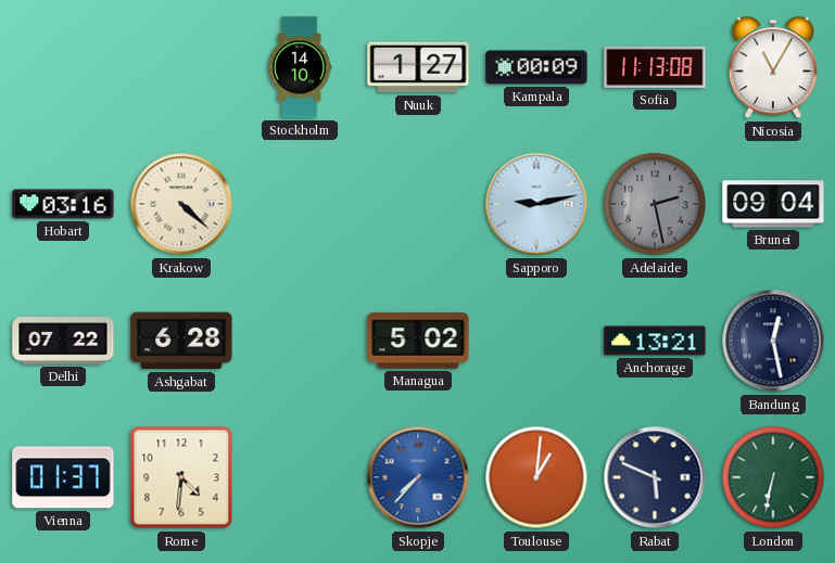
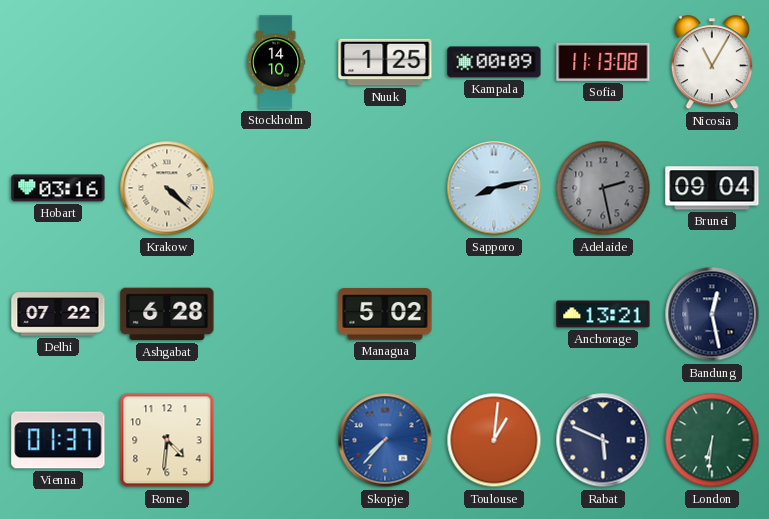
Nuuk: 1:27 -> 1:25
Sapporo: 9:13 -> 8:13
London: 6:32 -> 6:31
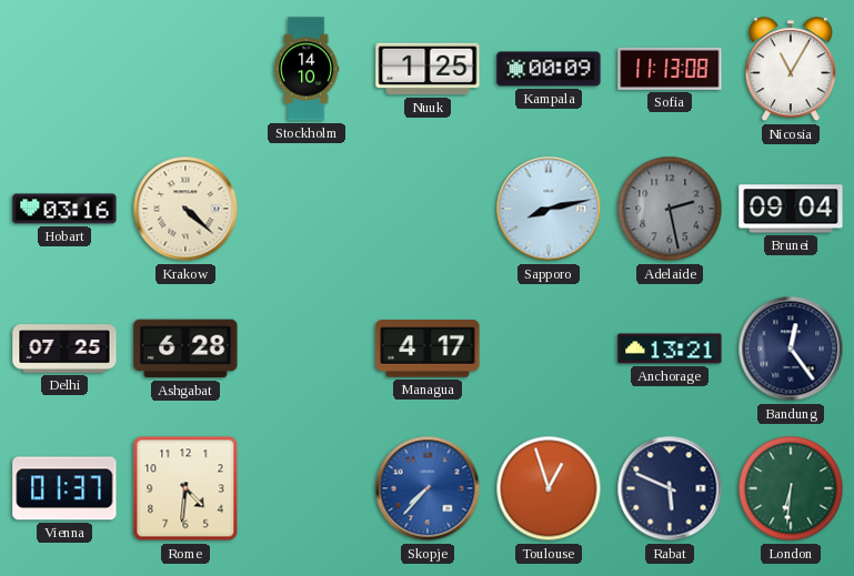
Delhi: 07:22 -> 07:25
Managua: 5:02 -> 4:17
Bandung: 12:28 -> 12:24
Toulouse: 1:01 -> 12:57
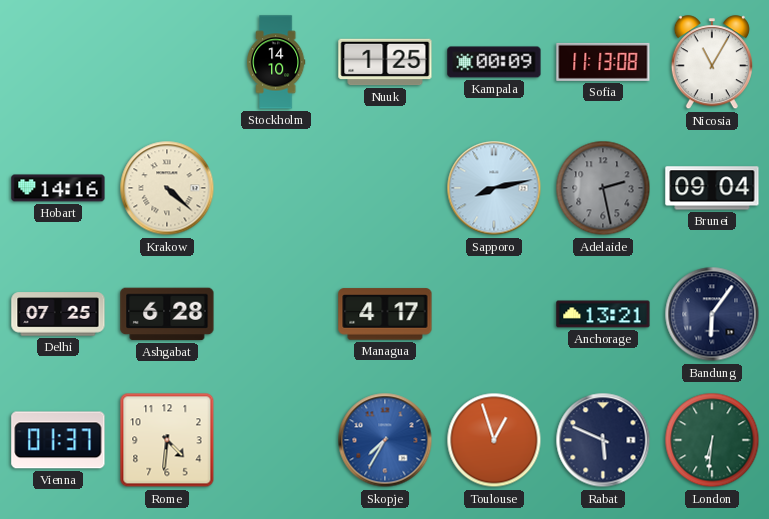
Hobart: 03:16 -> 14:16
Bandung: 12:24 -> 6:06
Skopje: 7:37 -> 7:35
